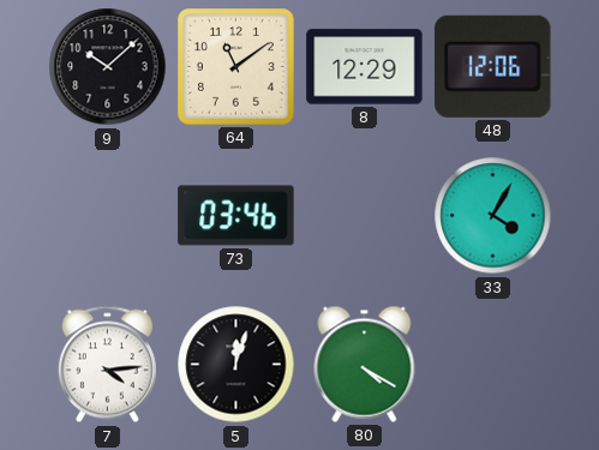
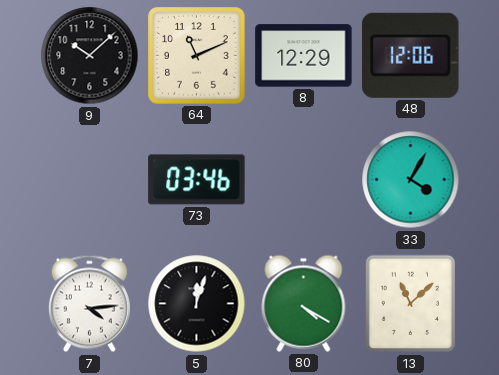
64: 11:09 -> 11:11
13: none -> 11:08
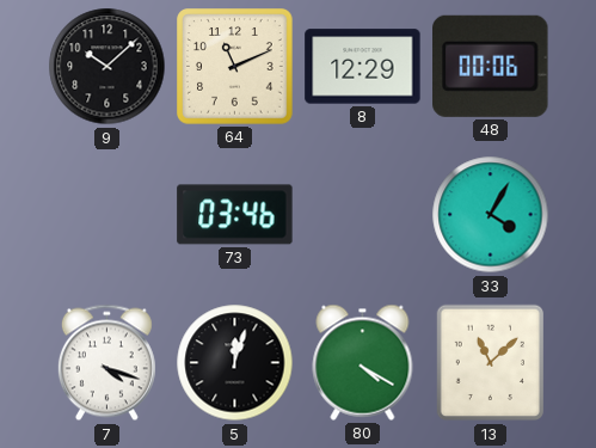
48: 12:06 -> 00:06
7: 4:14 -> 4:18
